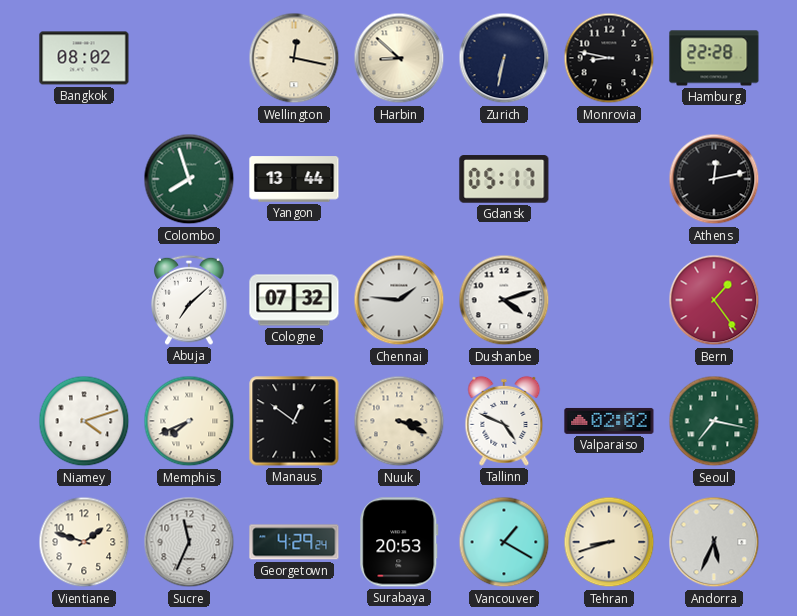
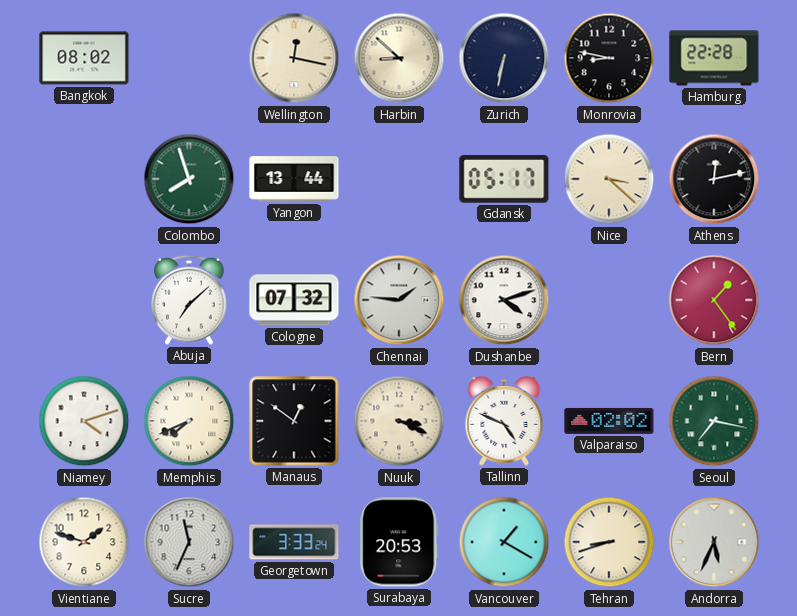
Nice: none -> 3:22
Georgetown: 4:29 -> 3:33
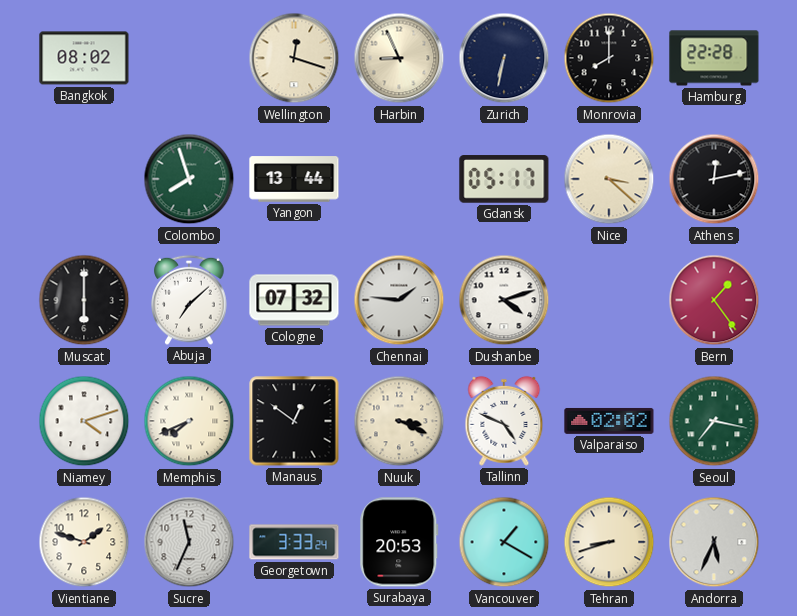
Wellington: 12:17 -> 12:18
Harbin: 8:52 -> 8:56
Monrovia: 8:47 -> 8:00
Muscat: none -> 6:00
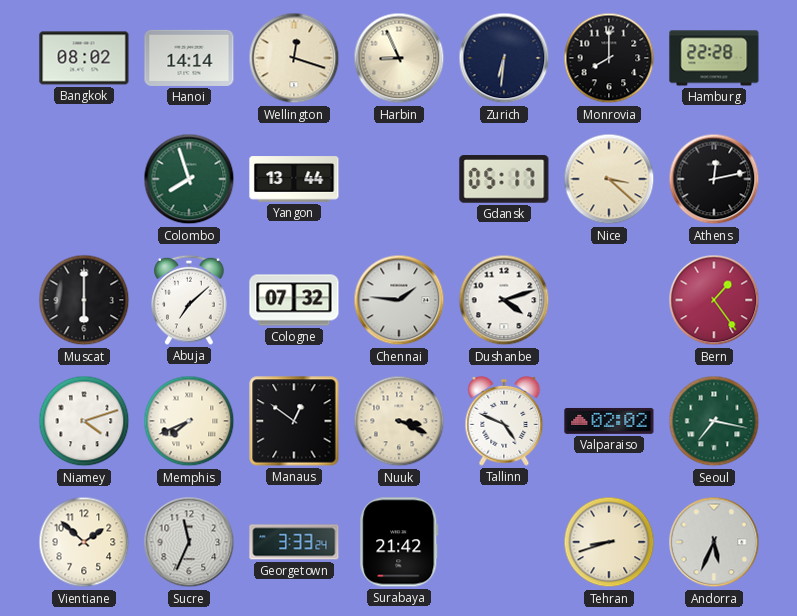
Hanoi: none -> 14:14
Zurich: 6:32 -> 6:31
Vientiane: 1:48 -> 1:52
Surabaya: 20:53 -> 21:42
Vancouver: 1:20 -> none
